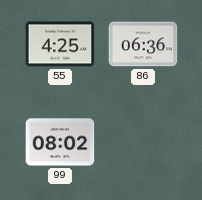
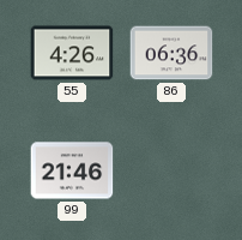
55: 4:25 -> 4:26
99: 08:02 -> 21:46
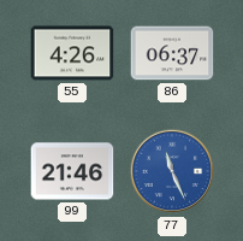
86: 06:36 -> 06:37
77: none -> 11:26
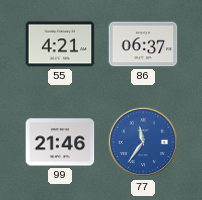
55: 4:26 -> 4:21
77: 11:26 -> 11:36
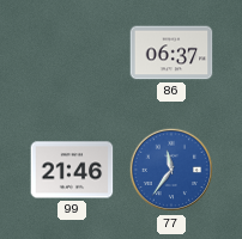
55: 4:21 -> none
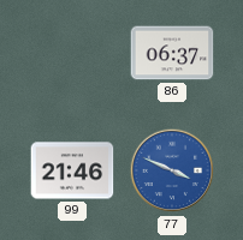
77: 11:36 -> 3:49
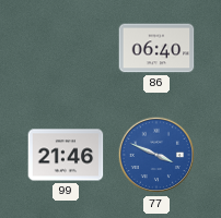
86: 06:37 -> 06:40
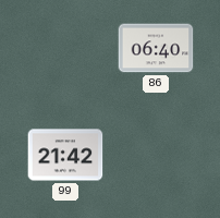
99: 21:46 -> 21:42
77: 3:49 -> none
